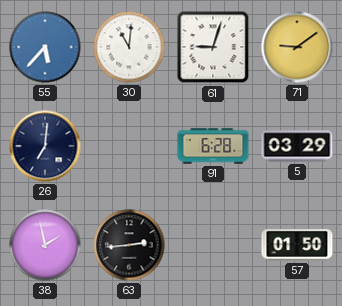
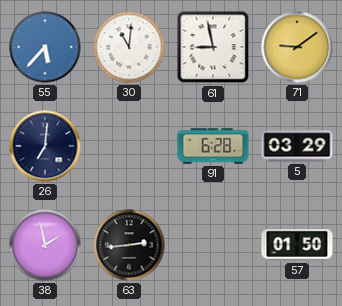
61: 9:03 -> 8:58
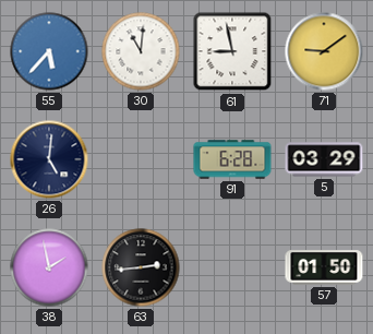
26: 7:01 -> 5:01
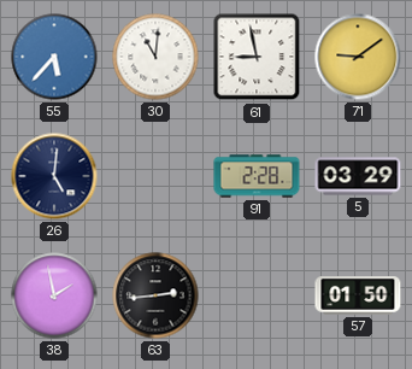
91: 6:28 -> 2:28
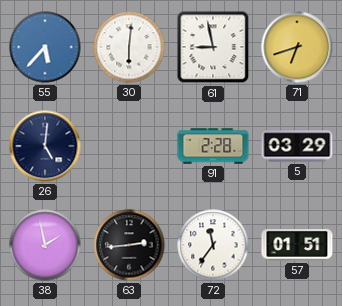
30: 11:01 -> 6:01
71: 9:09 -> 6:42
72: none -> 11:36
57: 01:50 -> 01:51
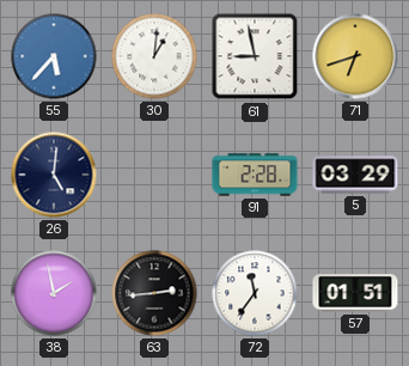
30: 6:01 -> 1:01
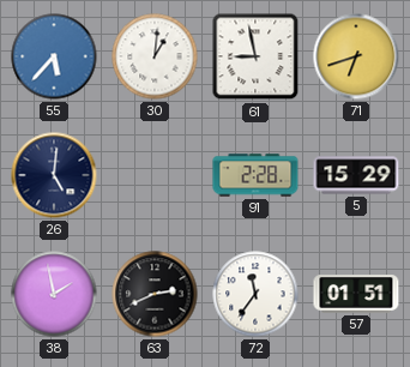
5: 03:29 -> 15:29
63: 2:44 -> 2:41
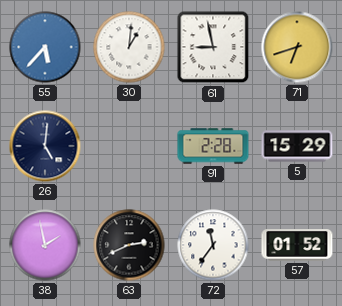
57: 01:51 -> 01:52
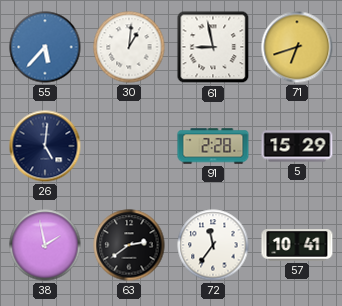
63: 2:41 -> 2:39
57: 01:52 -> 10:41
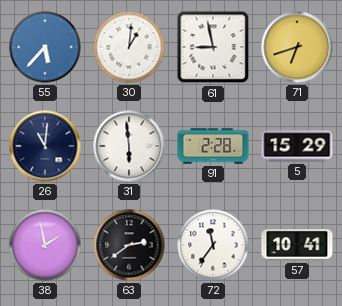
26: 5:01 -> 11:01
31: none -> 5:59
